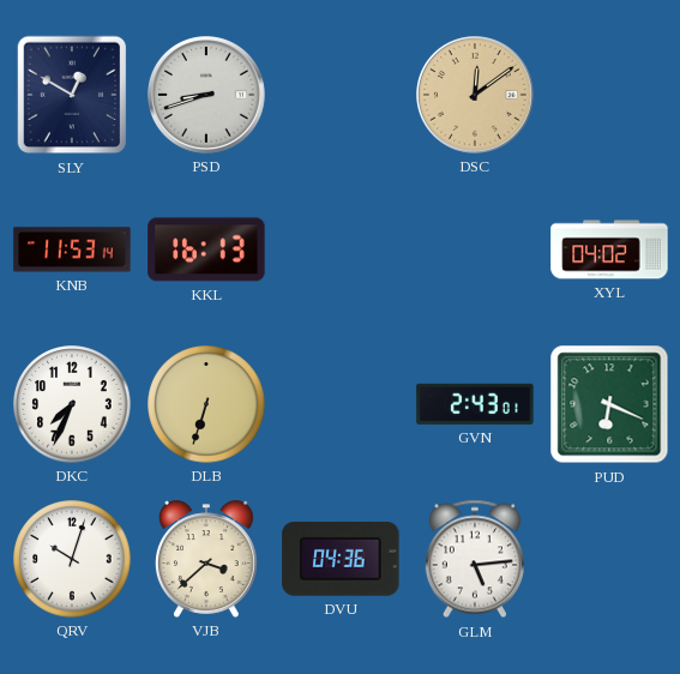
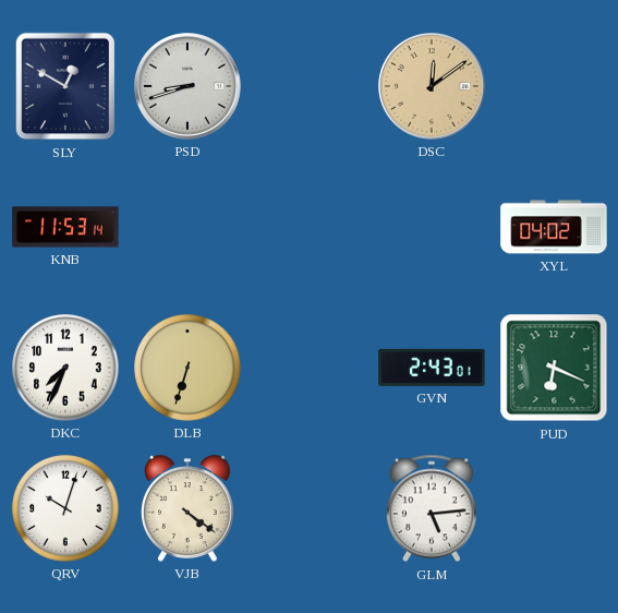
KKL: 16:13 -> none
VJB: 3:38 -> 4:21
DVU: 04:36 -> none
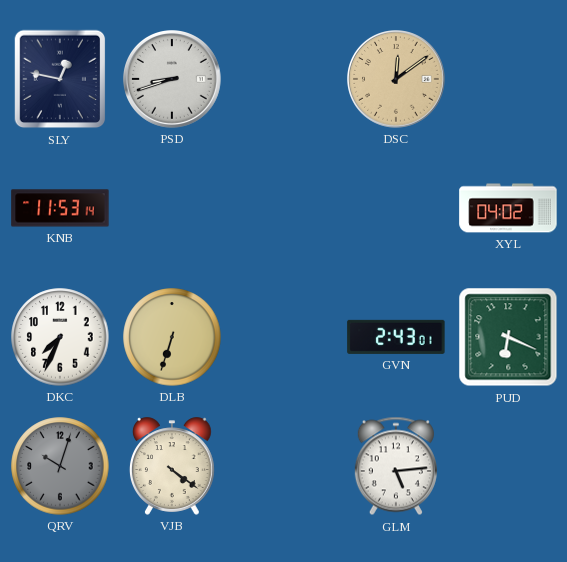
SLY: 12:50 -> 12:47
QRV dial: white -> grey
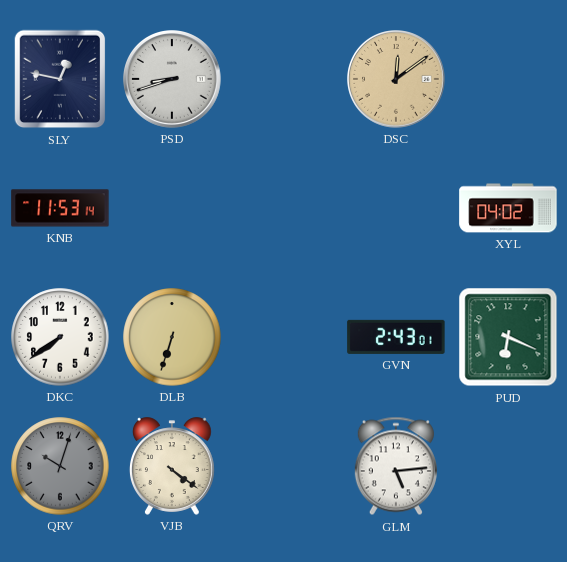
DKC: 7:34 -> 7:39
